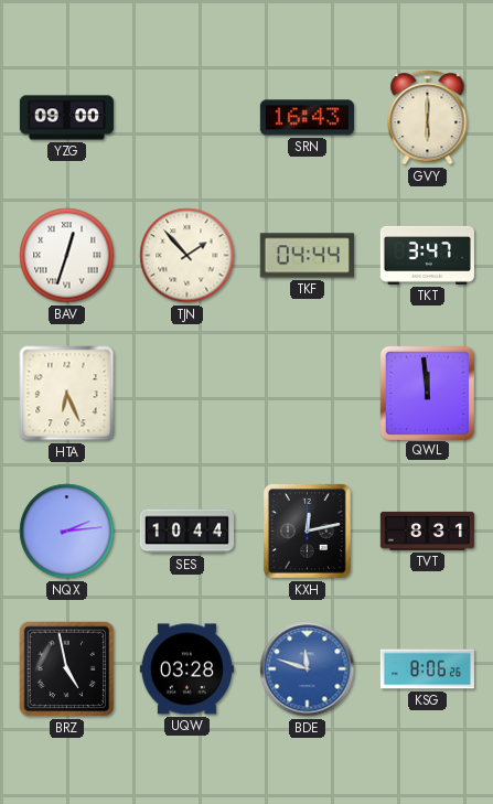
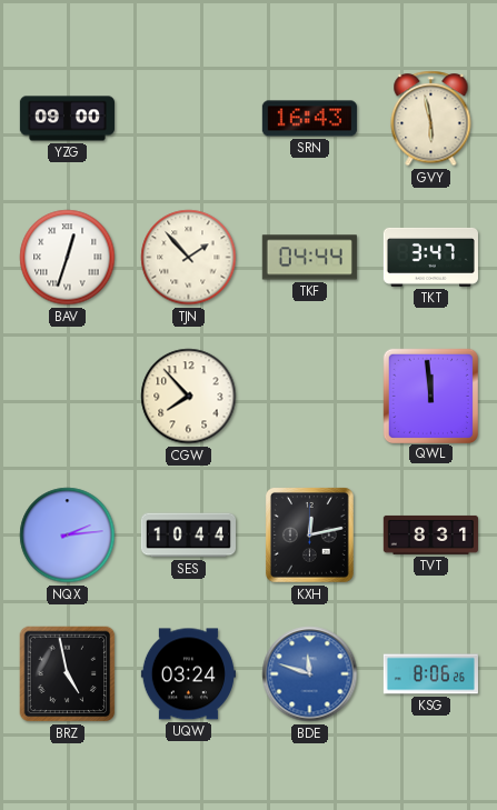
GVY: 6:00 -> 5:58
HTA: 6:26 -> none
CGW: none -> 7:53
UQW: 03:28 -> 03:24
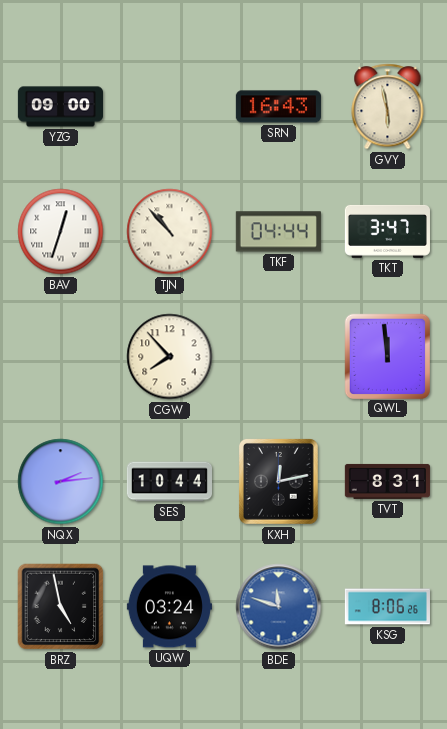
TJN: 1:53 -> 10:53
